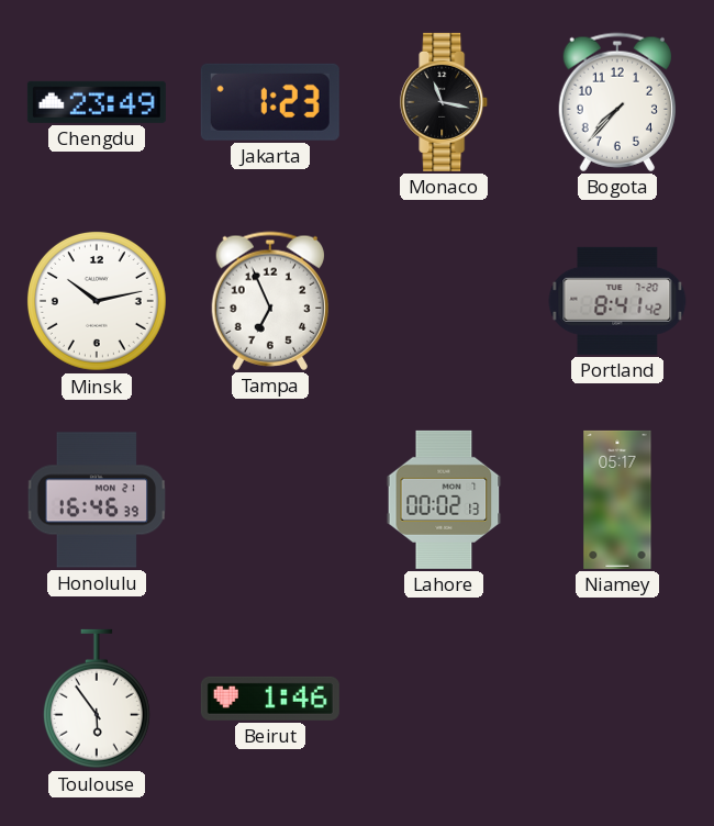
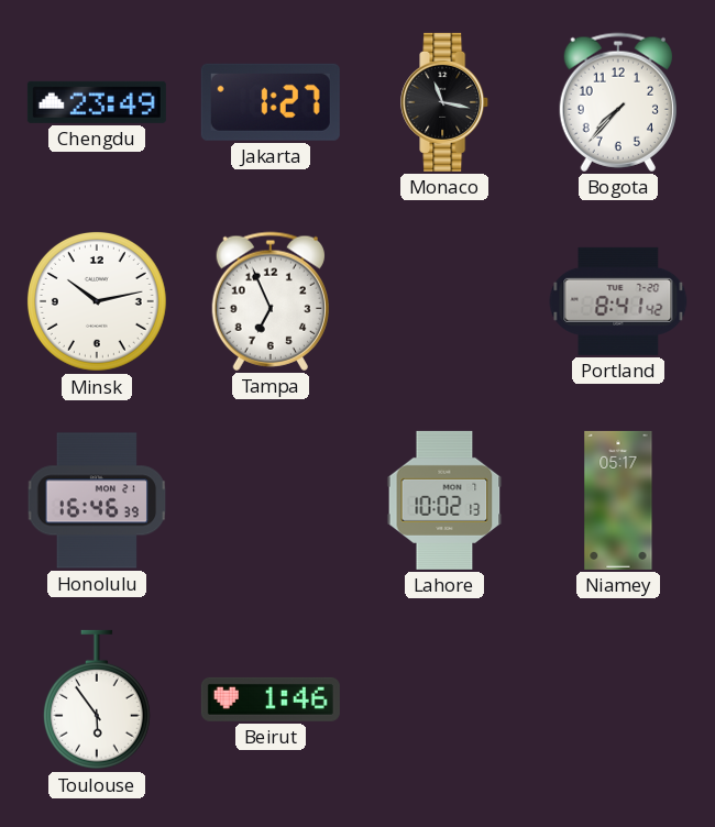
Jakarta: 1:23 -> 1:27
Lahore: 00:02 -> 10:02
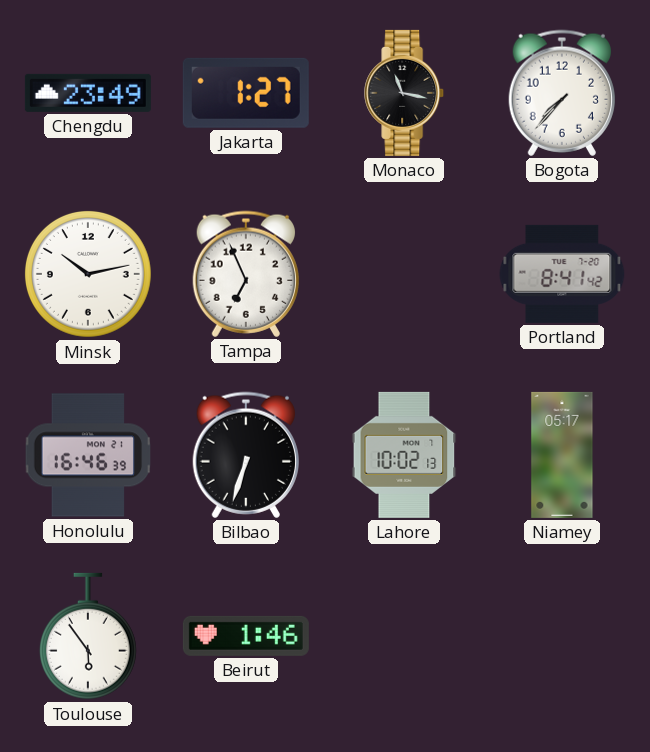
Bilbao: none -> 6:33
